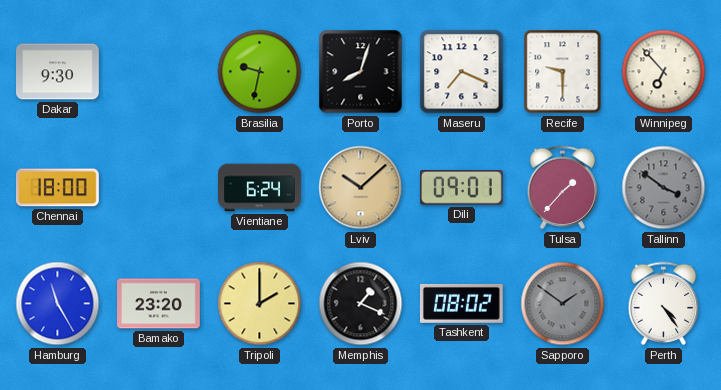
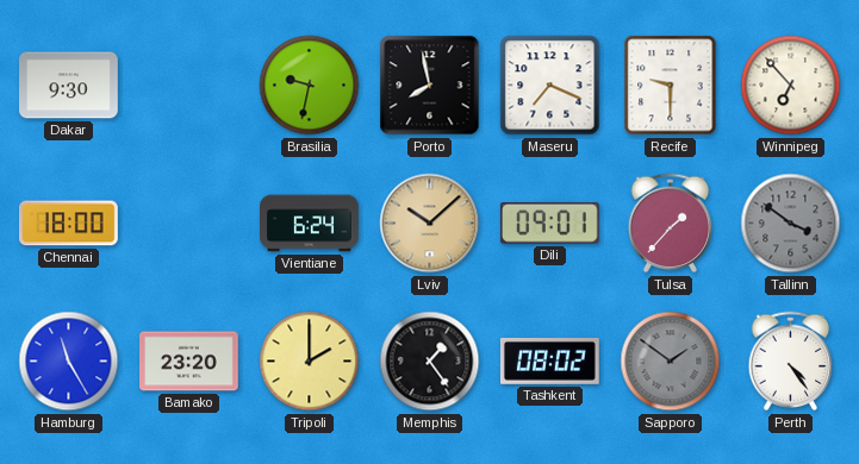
Porto: 8:03 -> 7:58
Memphis: 1:19 -> 1:24
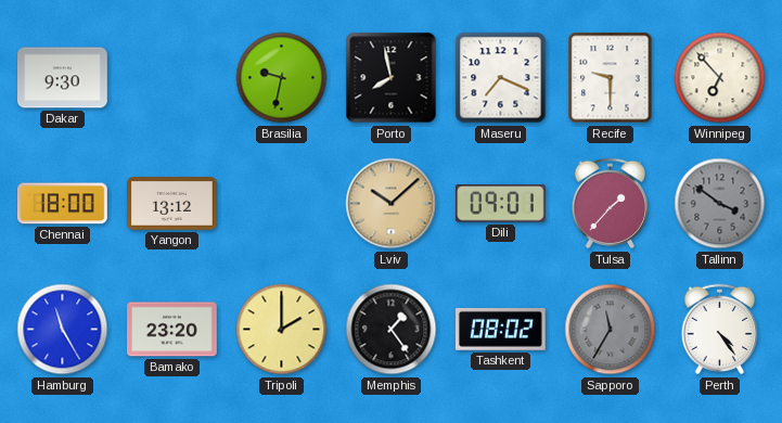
Yangon: none -> 13:12
Vientiane: 6:24 -> none
Sapporo: 1:51 -> 11:35
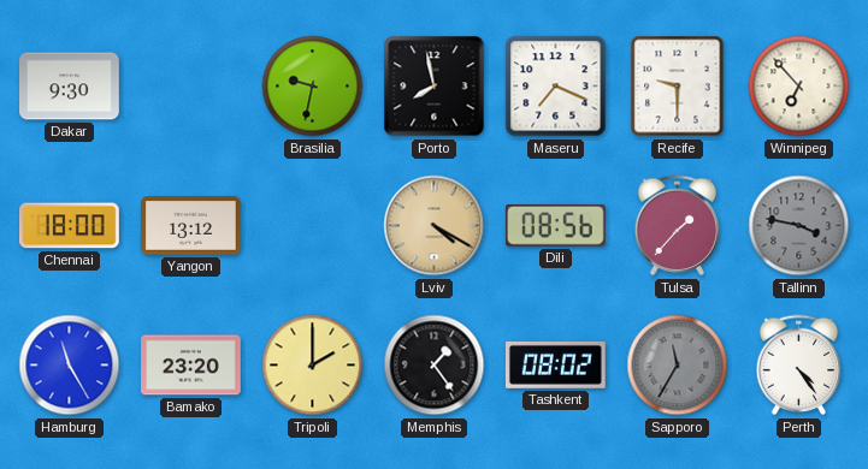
Lviv: 10:08 -> 4:20
Dili: 09:01 -> 08:56
Tallinn: 3:51 -> 3:47
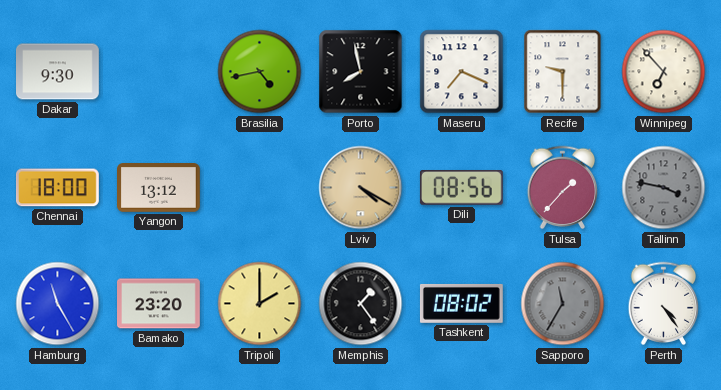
Brasilia: 9:32 -> 4:43
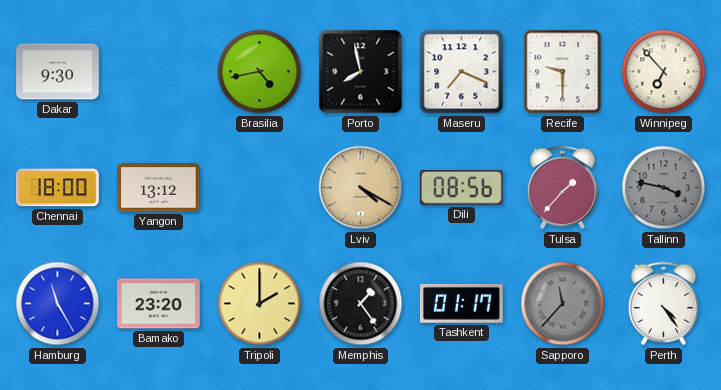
Tashkent: 08:02 -> 01:17
Sapporo: 11:35 -> 11:37
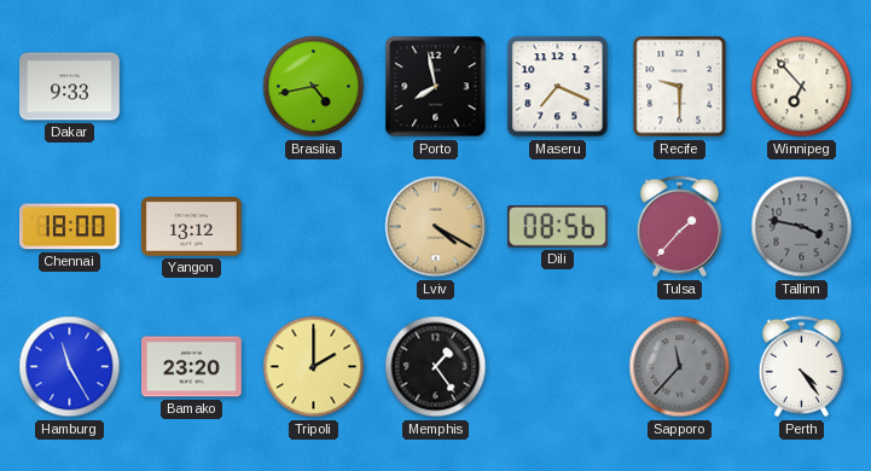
Dakar: 9:30 -> 9:33
Tashkent: 01:17 -> none
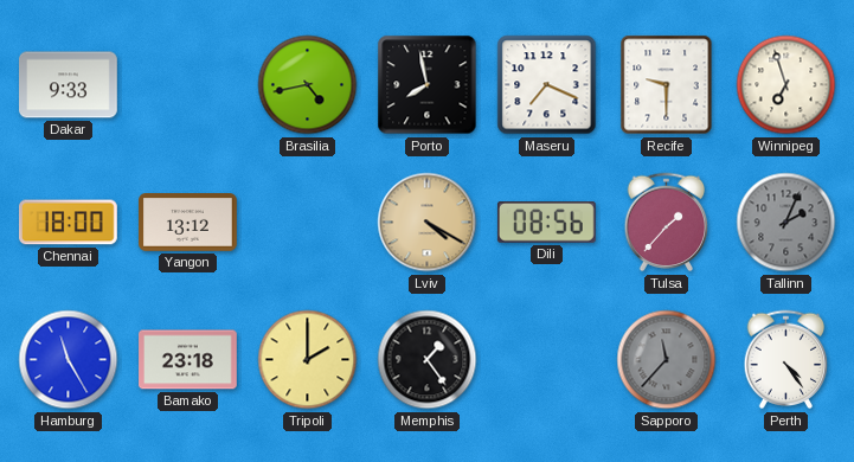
Winnipeg: 6:53 -> 6:57
Tallinn: 3:47 -> 2:04
Bamako: 23:20 -> 23:18
